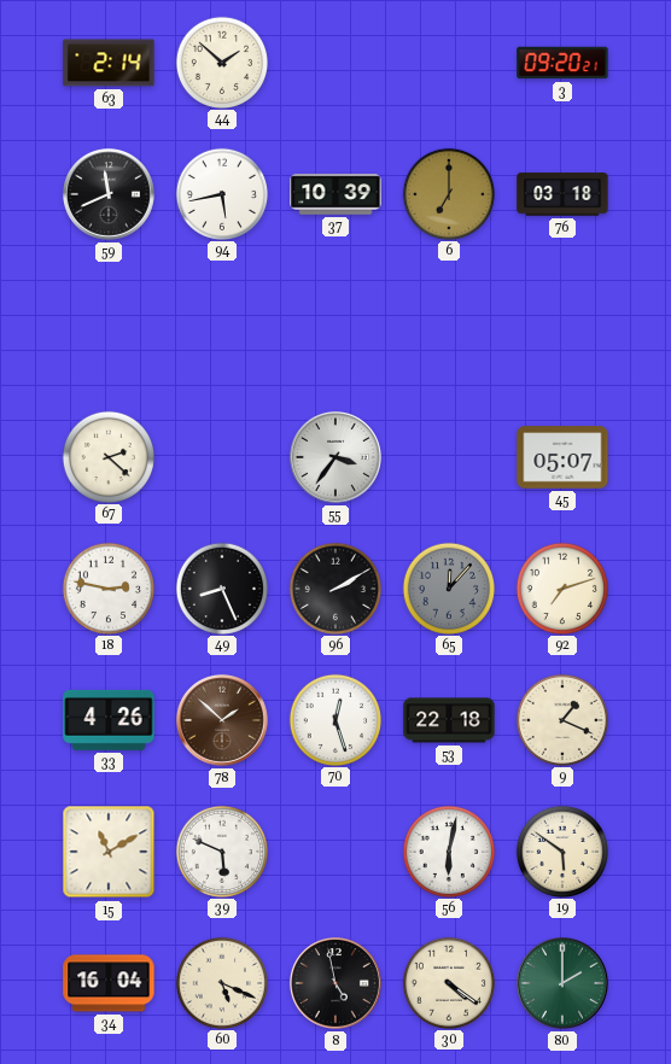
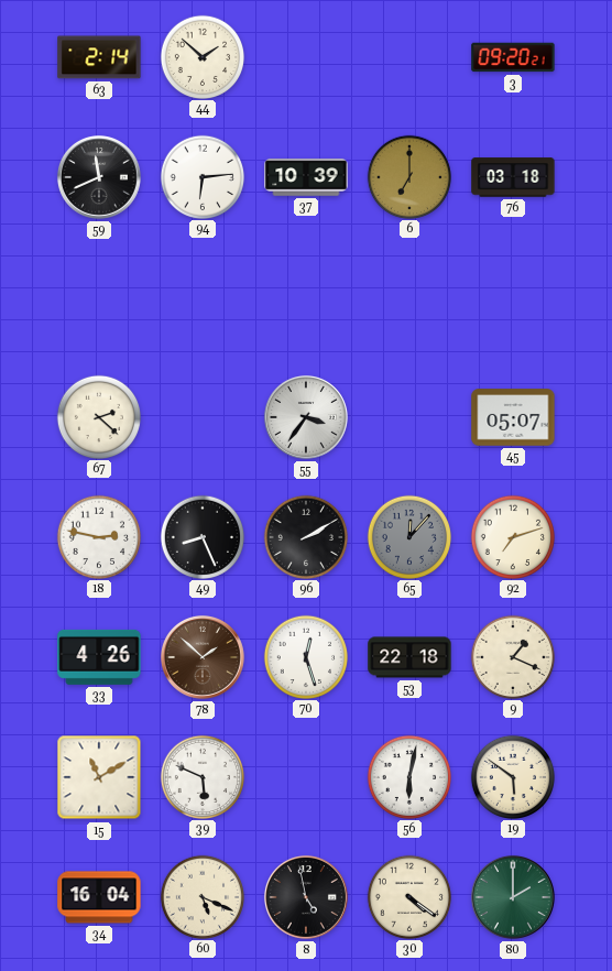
94: 5:43 -> 6:14
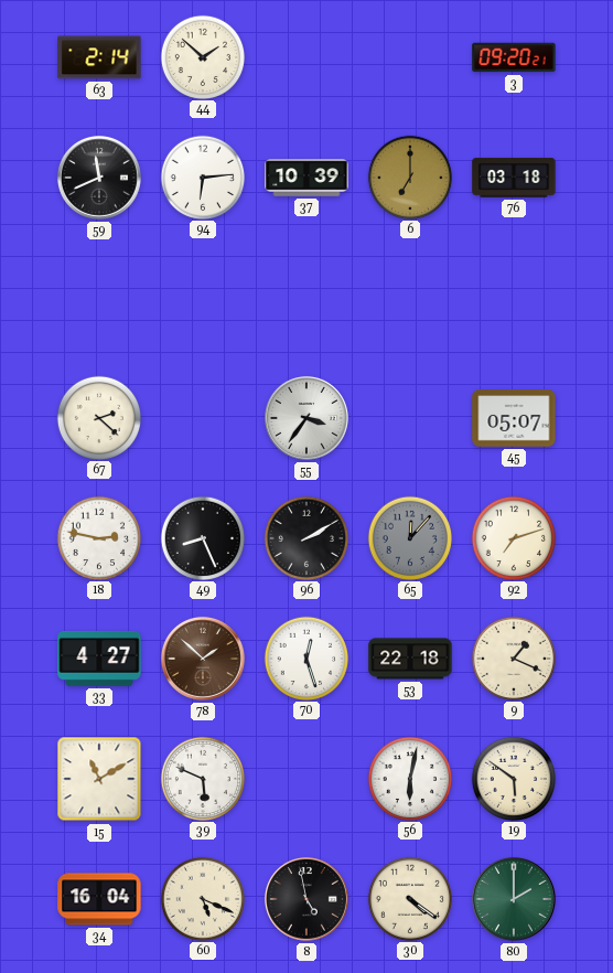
33: 4:26 -> 4:27
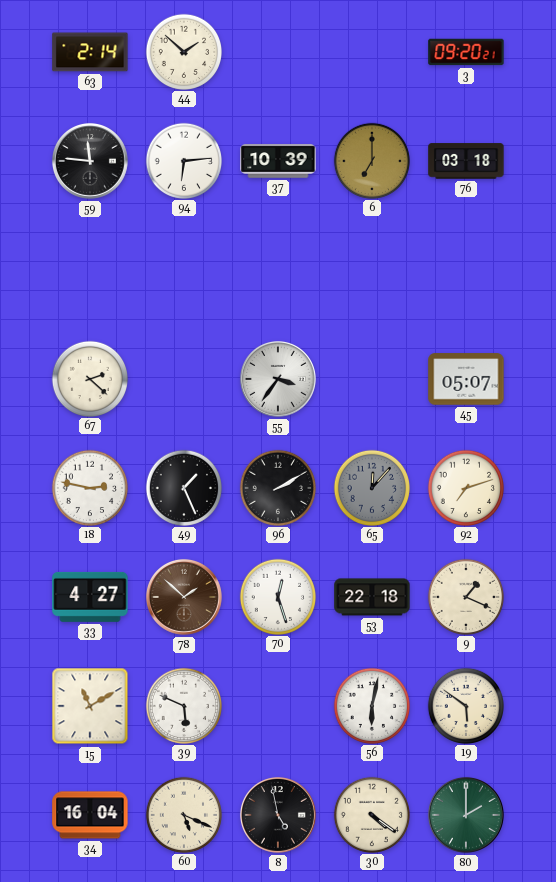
59: 11:41 -> 11:46
49: 8:26 -> 1:26
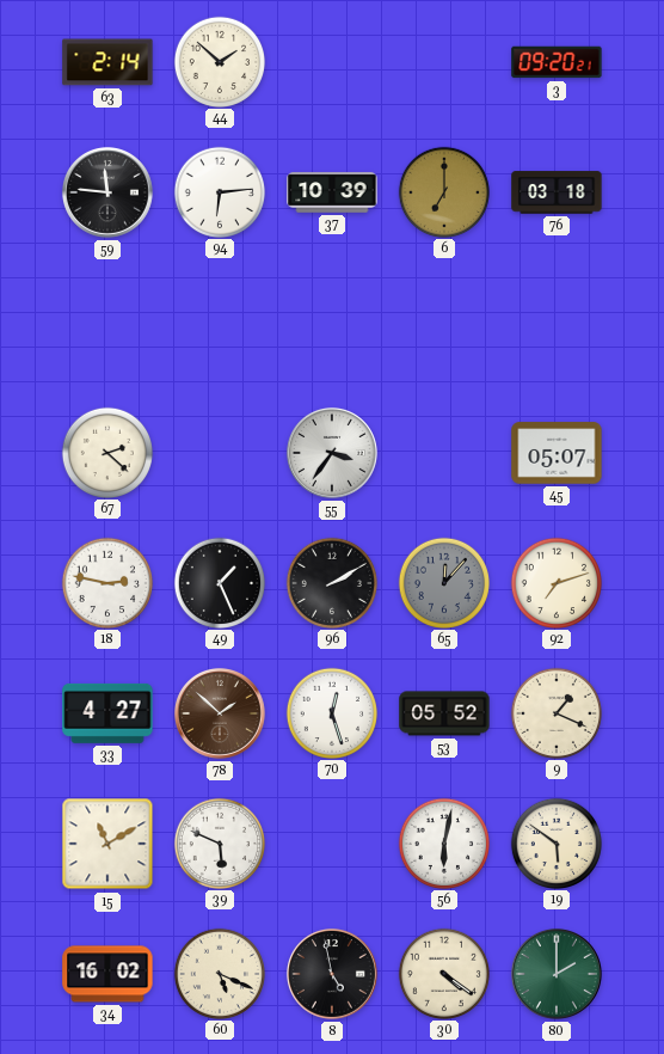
53: 22:18 -> 05:52
34: 16:04 -> 16:02
